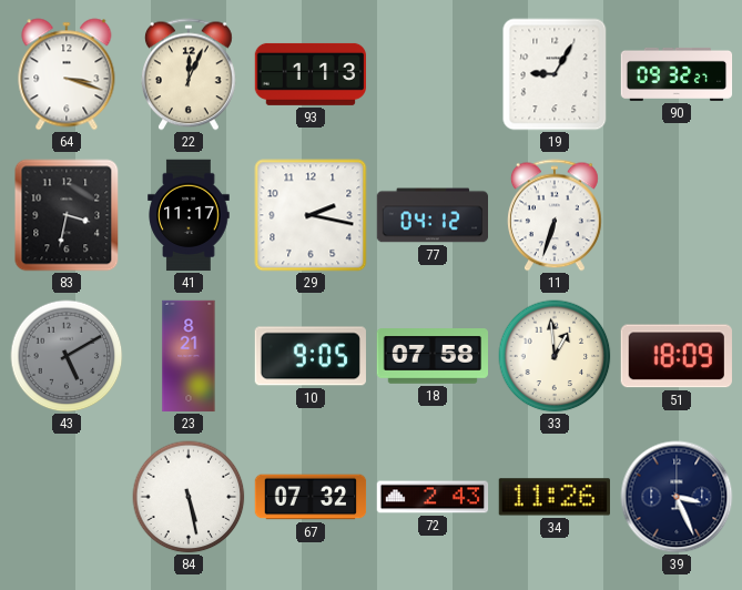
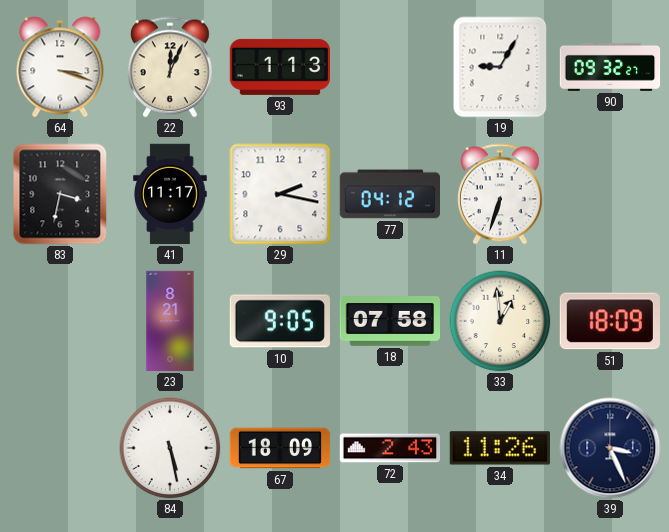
43: 5:10 -> none
67: 07:32 -> 18:09
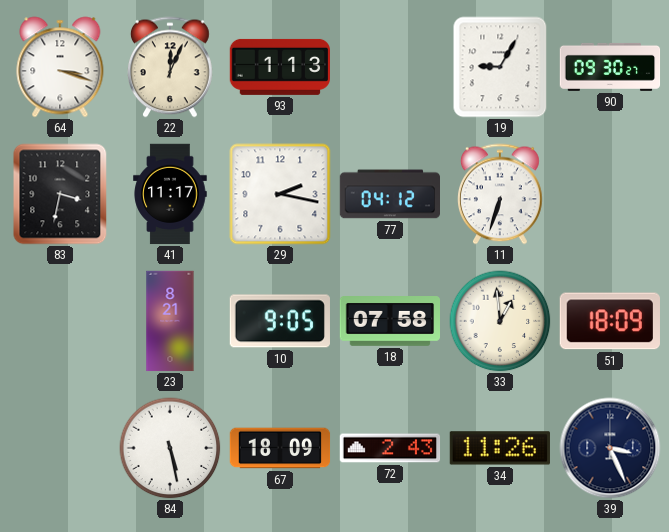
90: 09:32 -> 09:30
